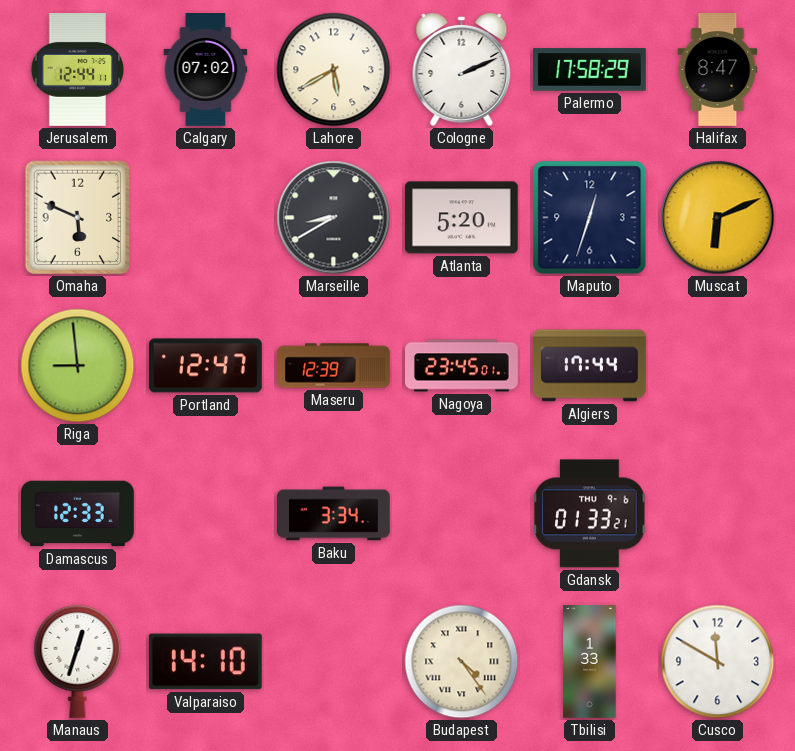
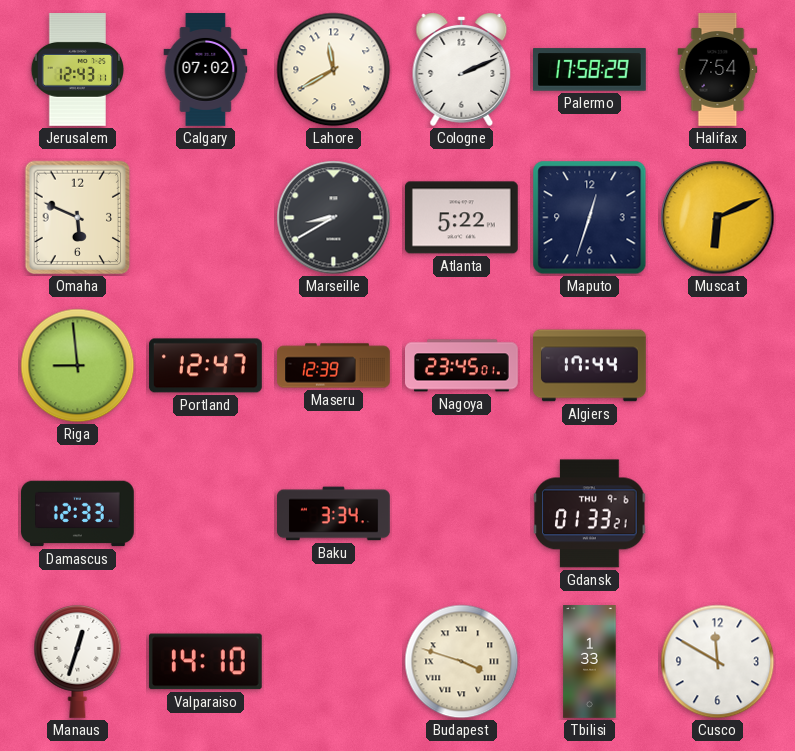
Jerusalem: 12:44 -> 12:43
Lahore: 5:40 -> 11:40
Halifax: 8:47 -> 7:54
Atlanta: 5:20 -> 5:22
Budapest: 4:24 -> 3:48
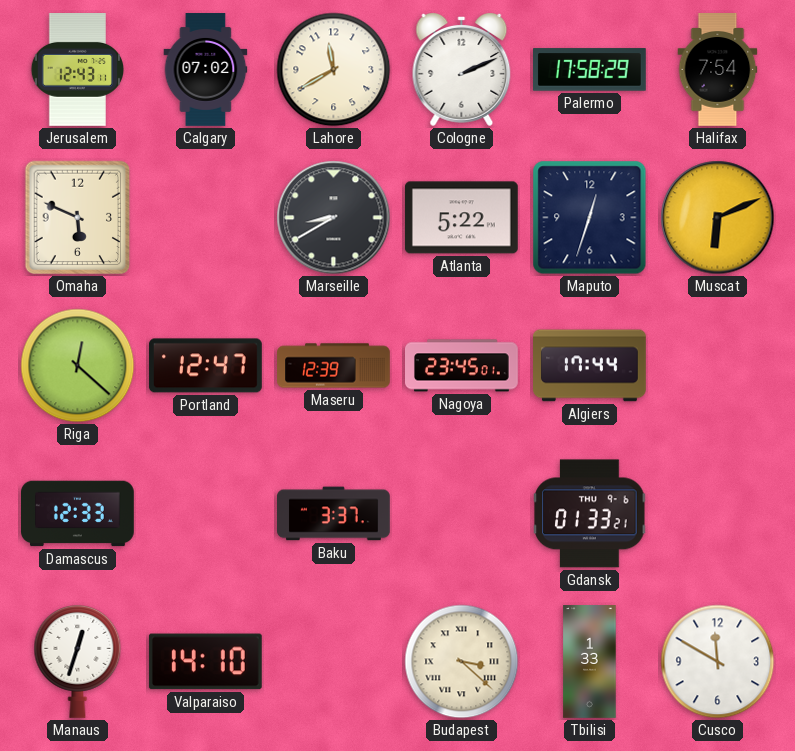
Riga: 8:59 -> 12:22
Baku: 3:34 -> 3:37
Budapest: 3:48 -> 3:22
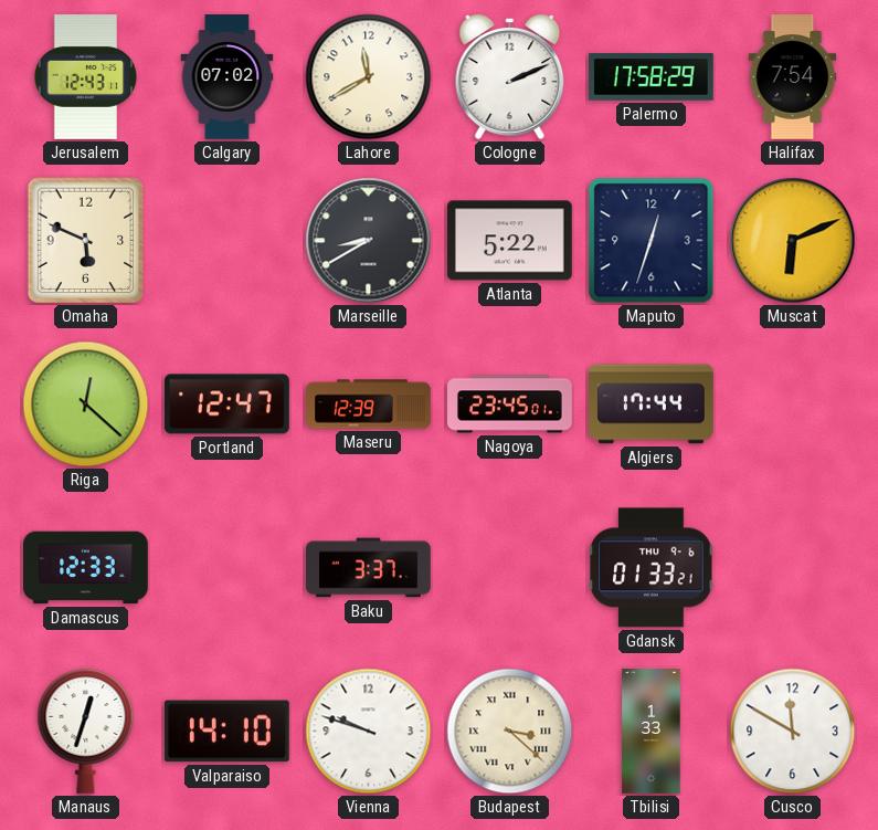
Vienna: none -> 9:48
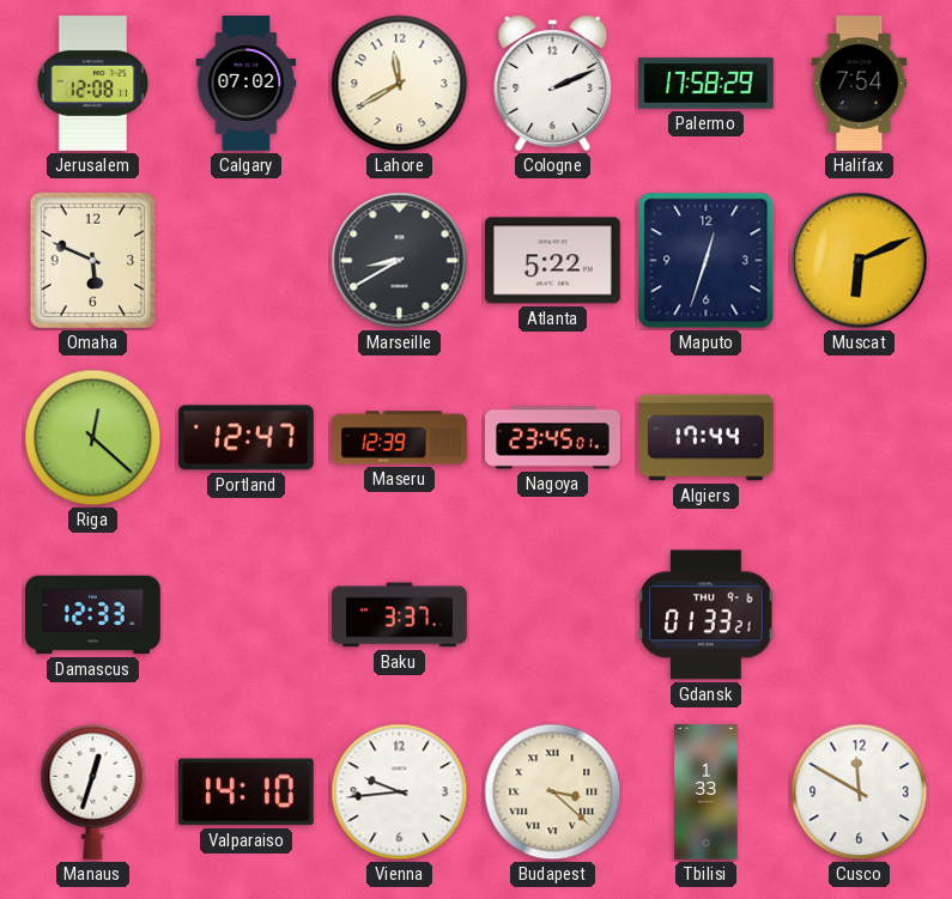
Jerusalem: 12:43 -> 12:08
Vienna: 9:48 -> 9:44
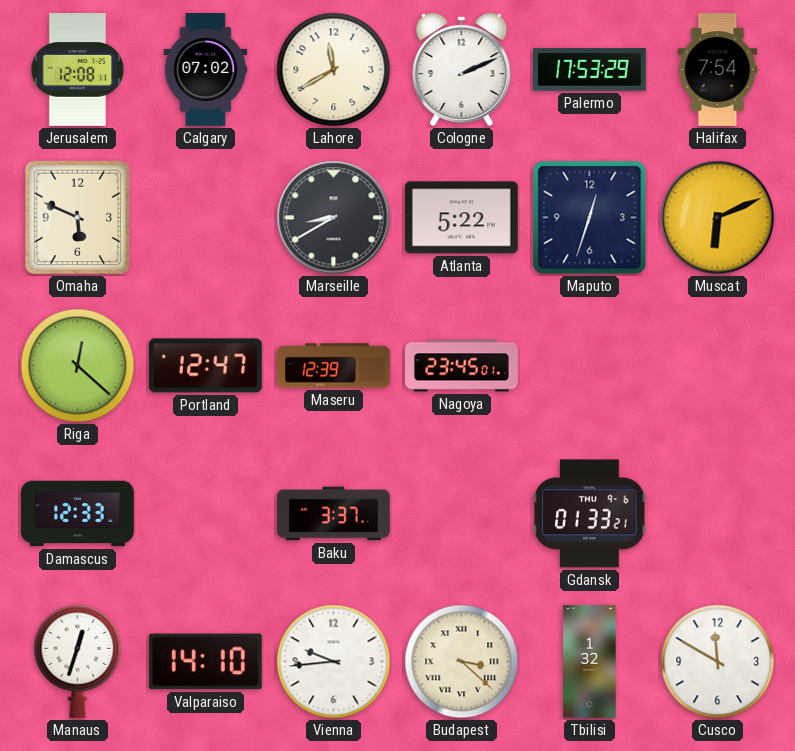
Palermo: 17:58 -> 17:53
Algiers: 17:44 -> none
Tbilisi: 1:33 -> 1:32
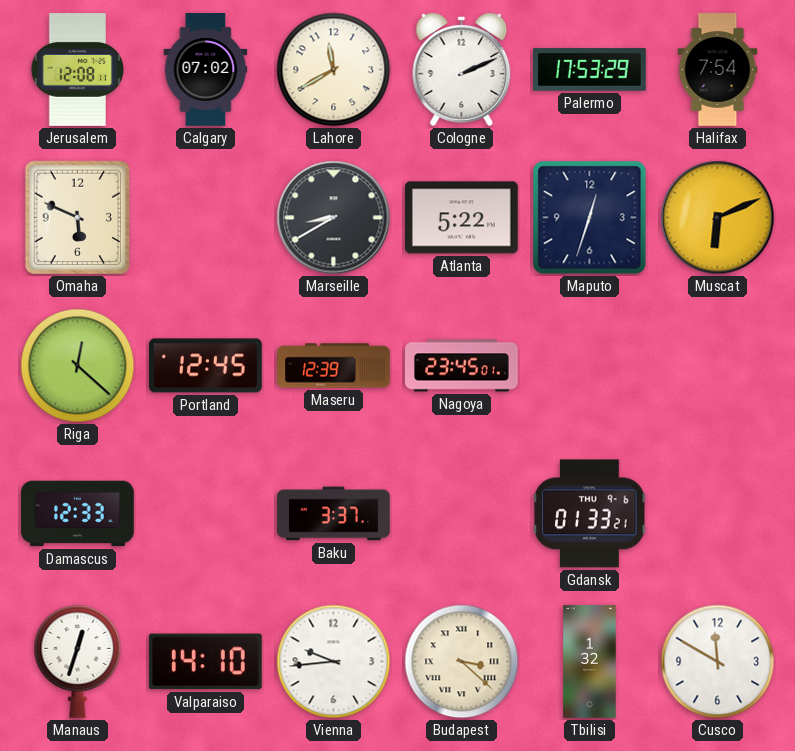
Portland: 12:47 -> 12:45
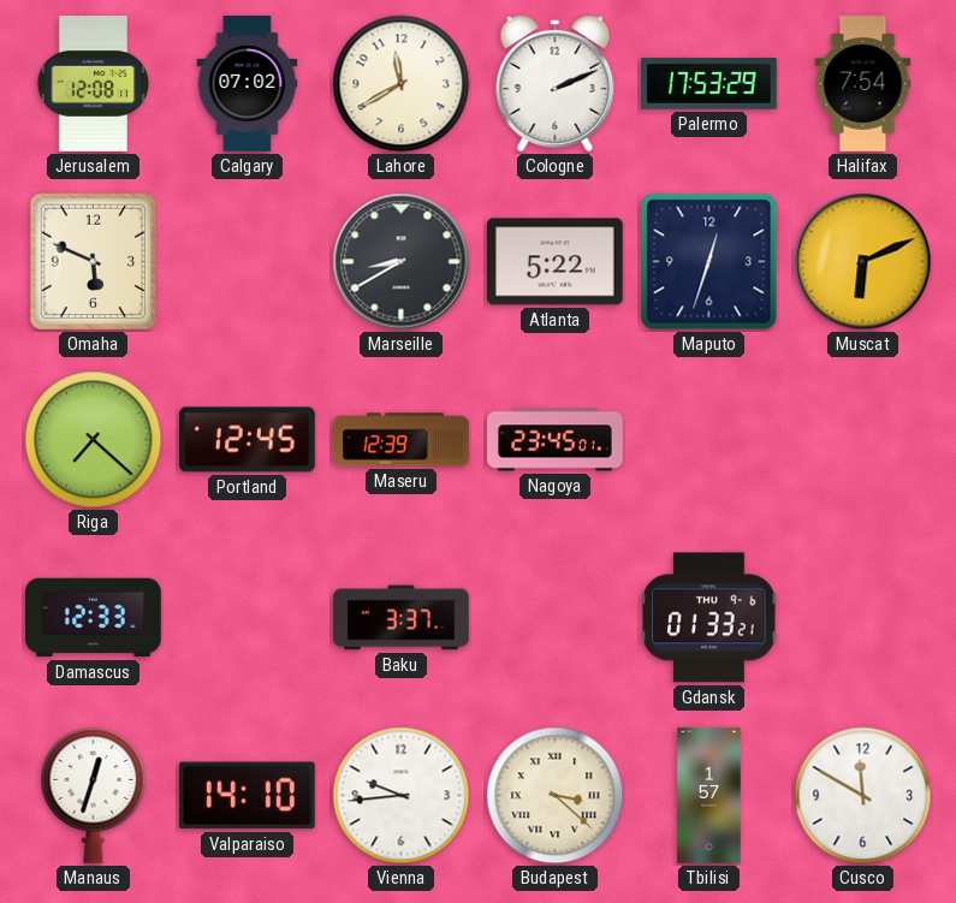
Riga: 12:22 -> 7:22
Tbilisi: 1:32 -> 1:57
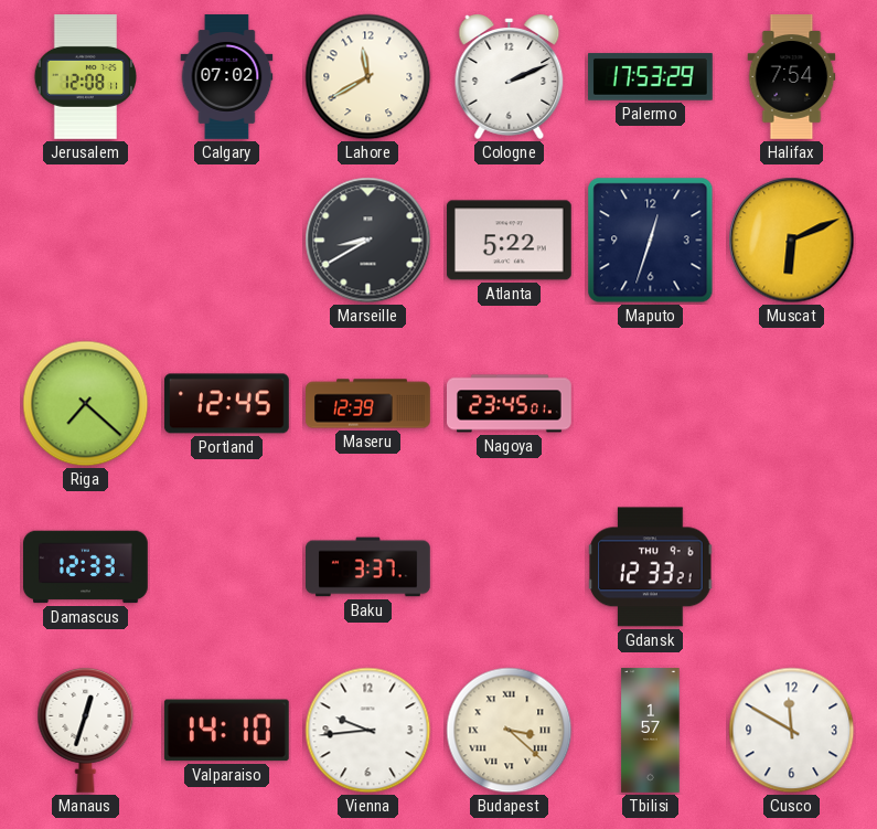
Omaha: 5:49 -> none
Gdansk: 01:33 -> 12:33
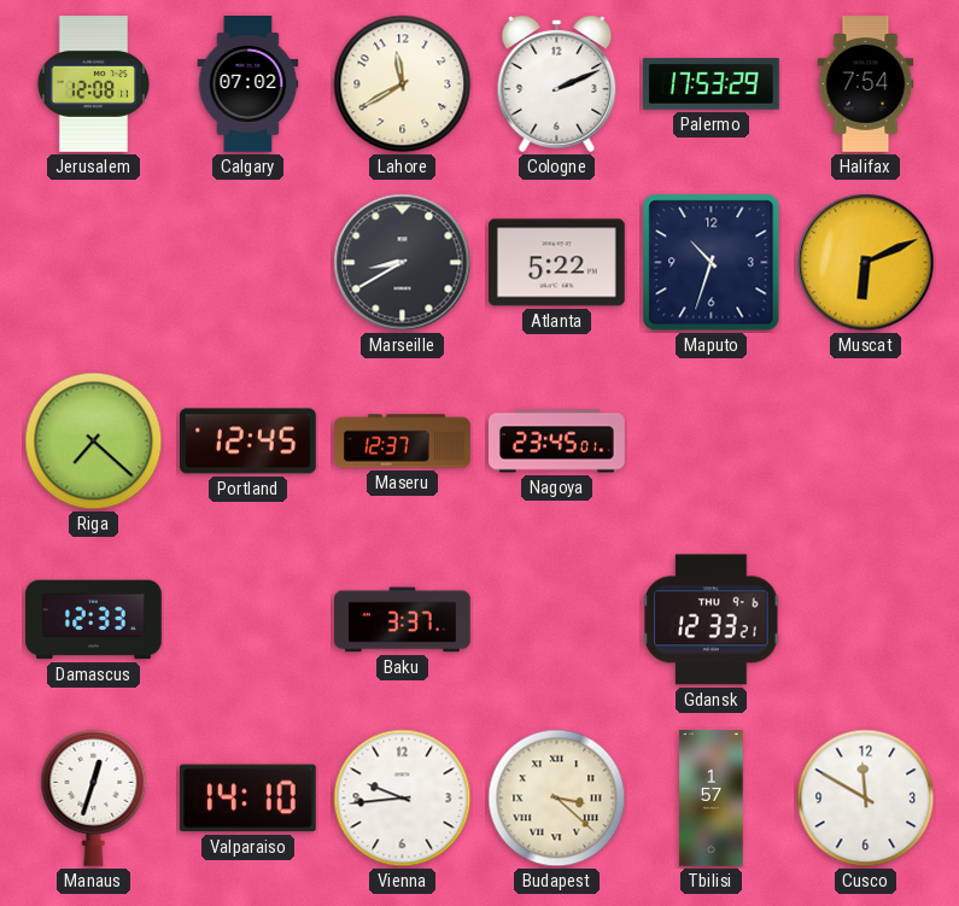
Maputo: 12:33 -> 10:33
Maseru: 12:39 -> 12:37
